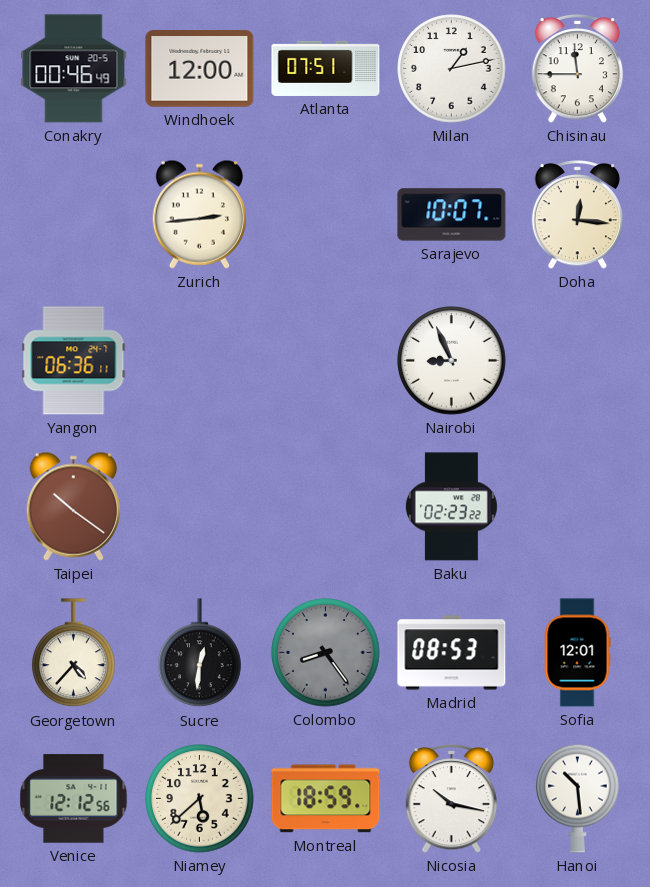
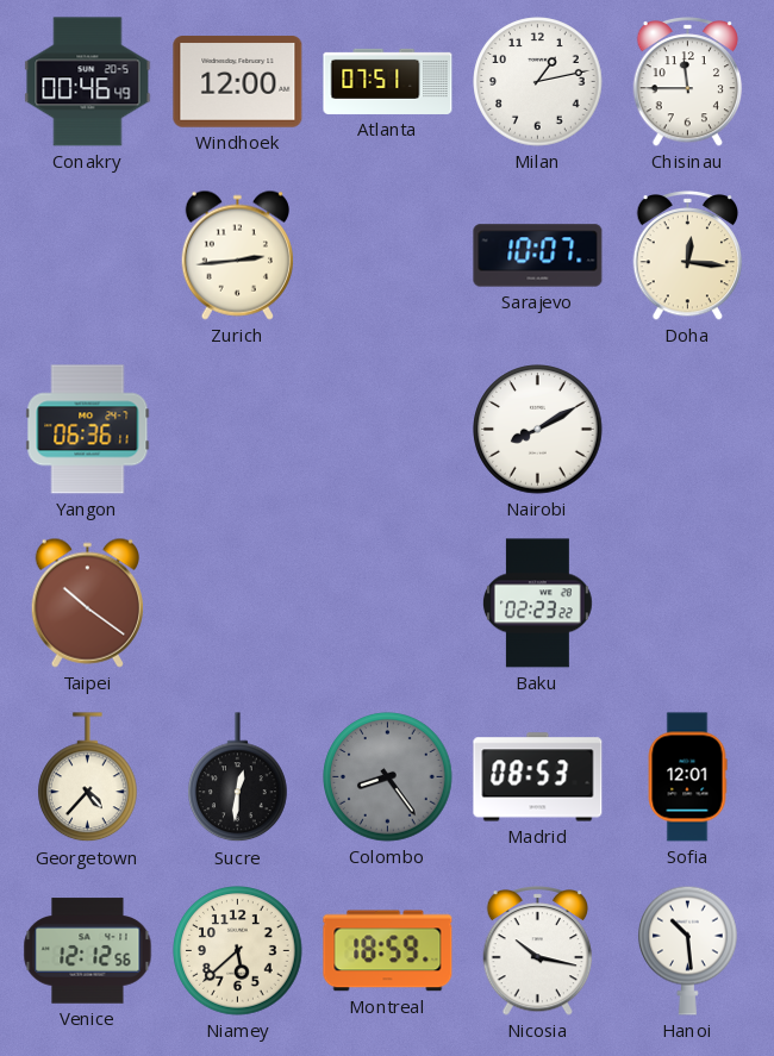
Nairobi: 8:56 -> 8:10
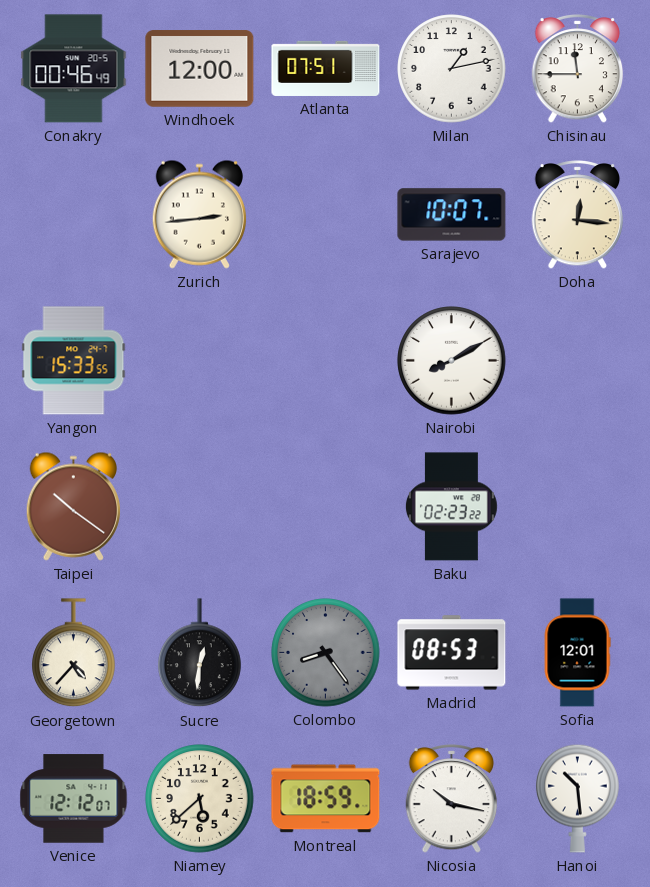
Yangon: 06:36 -> 15:33
Venice: 12:12:56 -> 12:12:07
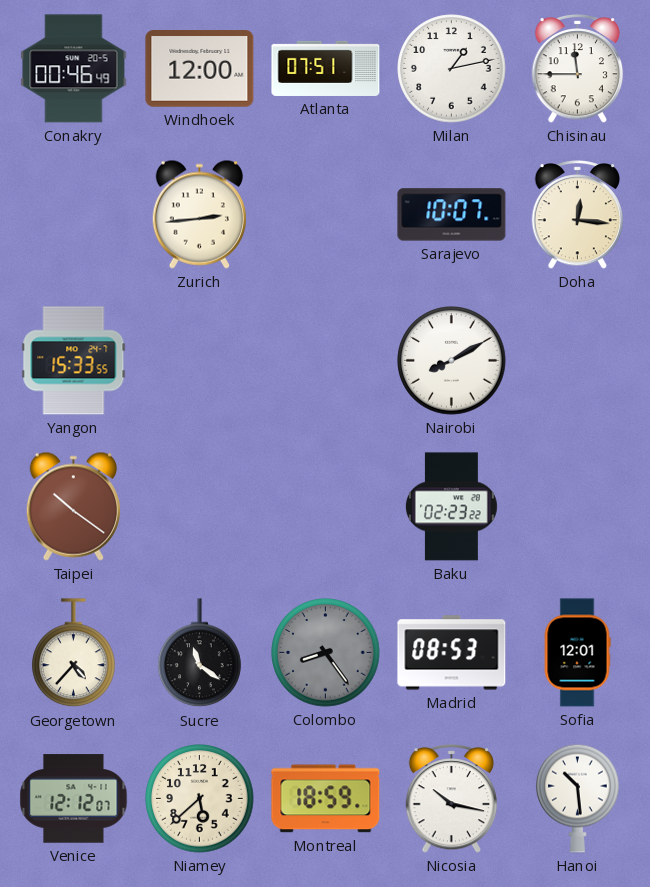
Sucre: 12:31 -> 11:21
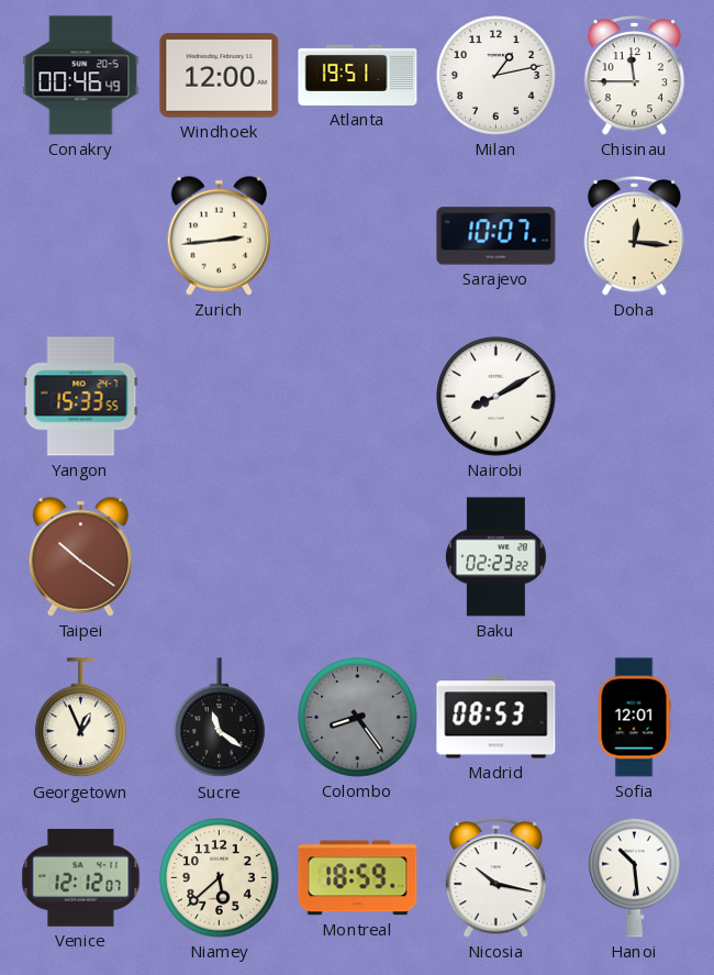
Atlanta: 07:51 -> 19:51
Georgetown: 4:37 -> 12:56
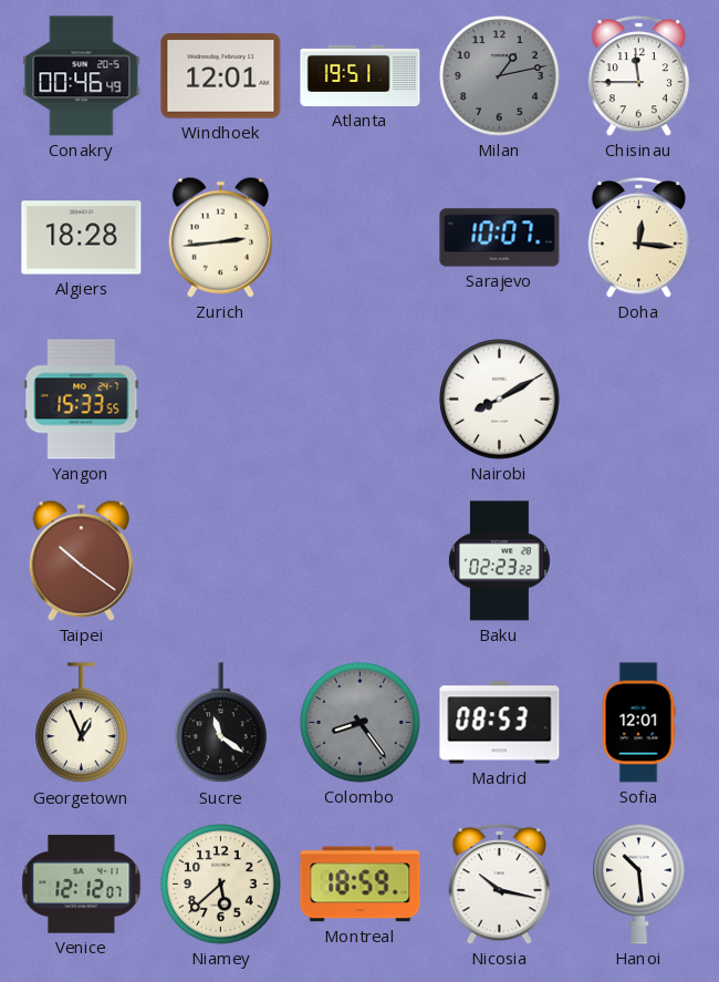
Windhoek: 12:00 -> 12:01
Milan dial: white -> grey
Algiers: none -> 18:28
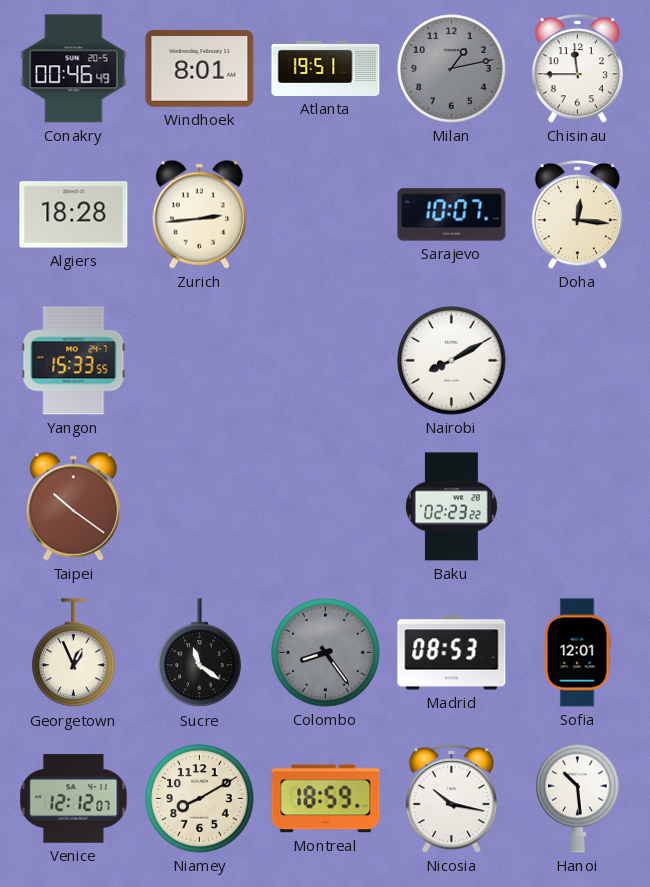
Windhoek: 12:01 -> 8:01
Niamey: 5:38 -> 8:10
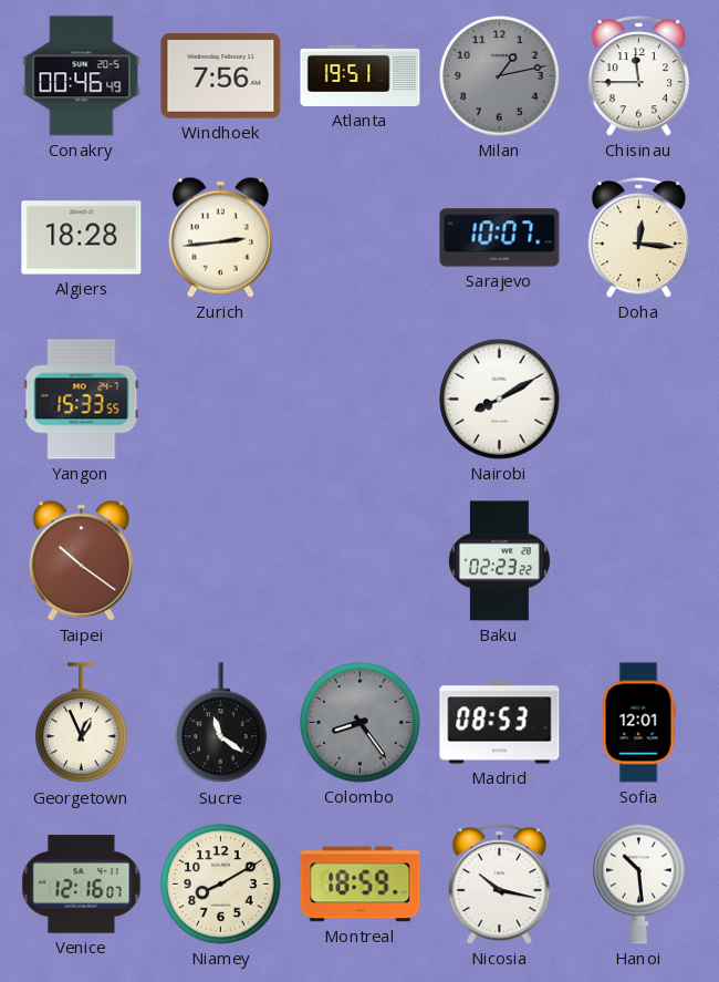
Windhoek: 8:01 -> 7:56
Venice: 12:12 -> 12:16
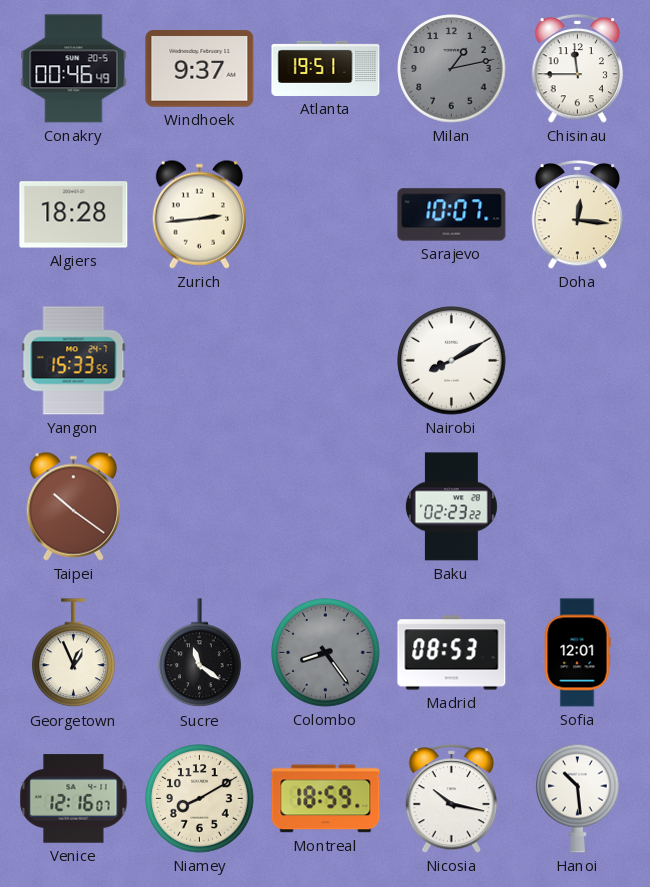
Windhoek: 7:56 -> 9:37
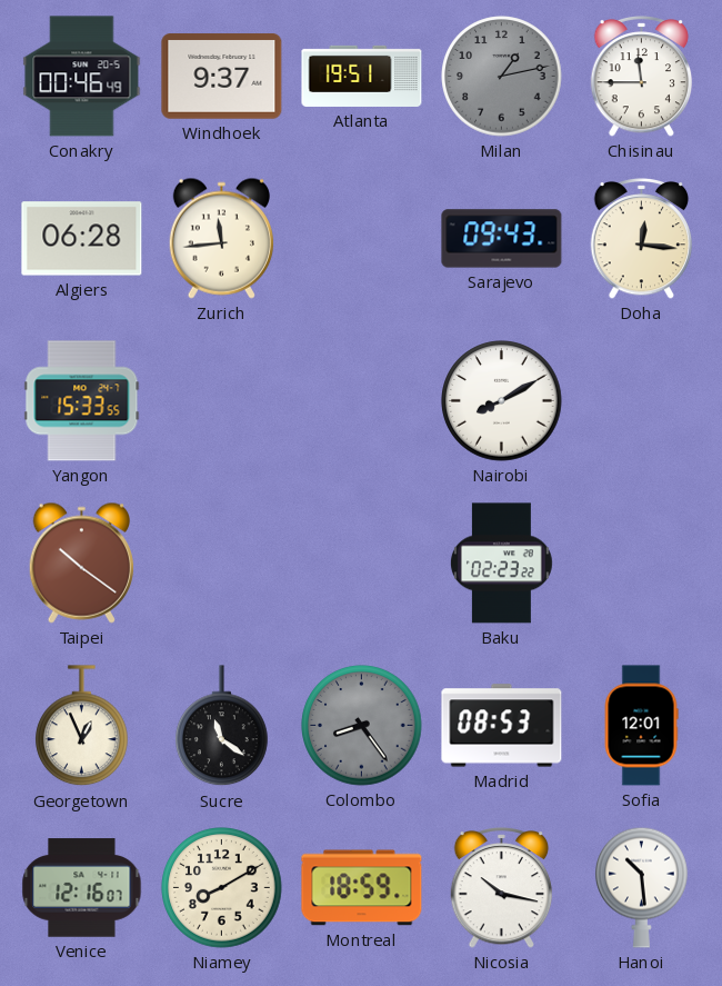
Algiers: 18:28 -> 06:28
Zurich: 2:44 -> 11:44
Sarajevo: 10:07 -> 09:43
